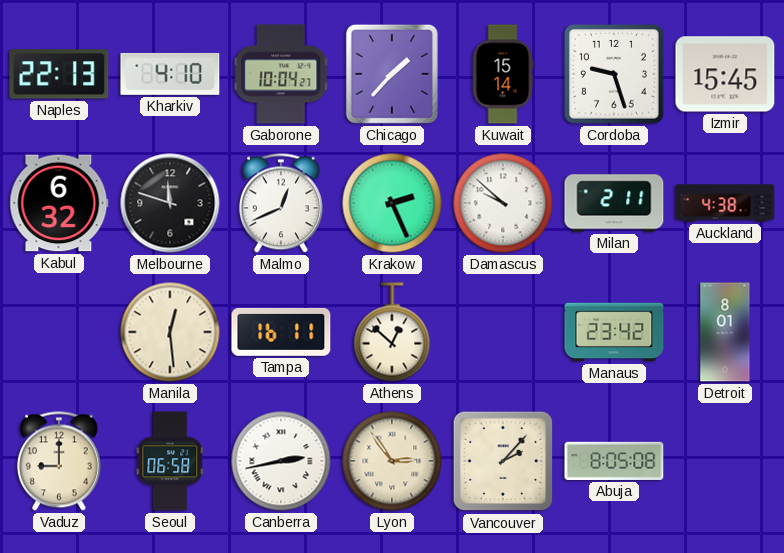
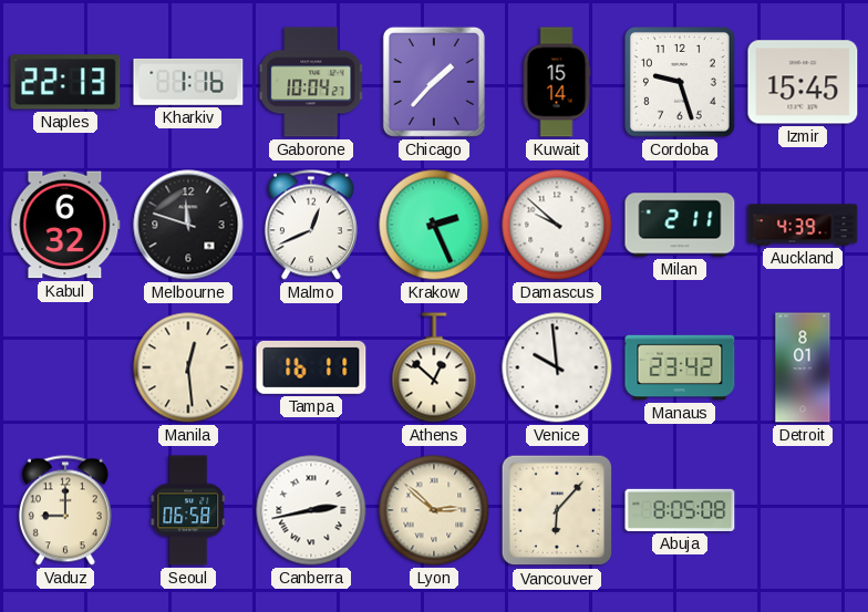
Kharkiv: 4:10 -> 1:16
Auckland: 4:38 -> 4:39
Venice: none -> 9:59
Lyon: 2:54 -> 2:52
Vancouver: 2:07 -> 6:07
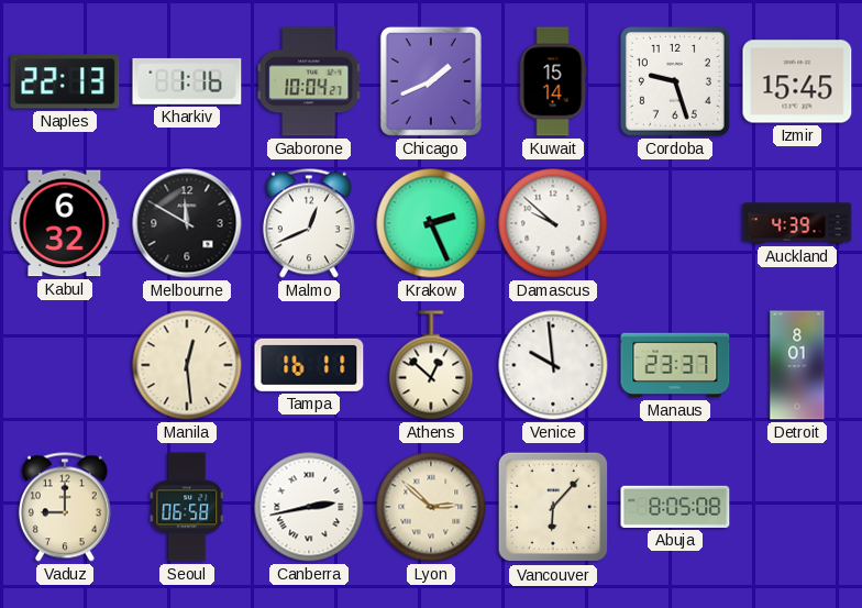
Chicago: 1:37 -> 1:41
Melbourne: 11:48 -> 11:50
Milan: 2:11 -> none
Manaus: 23:42 -> 23:37
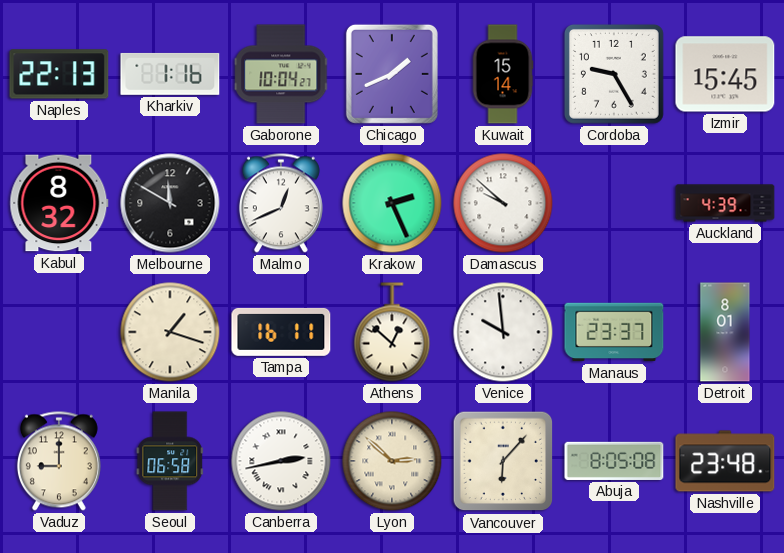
Cordoba: 9:27 -> 9:25
Kabul: 6:32 -> 8:32
Manila: 12:29 -> 1:18
Nashville: none -> 23:48
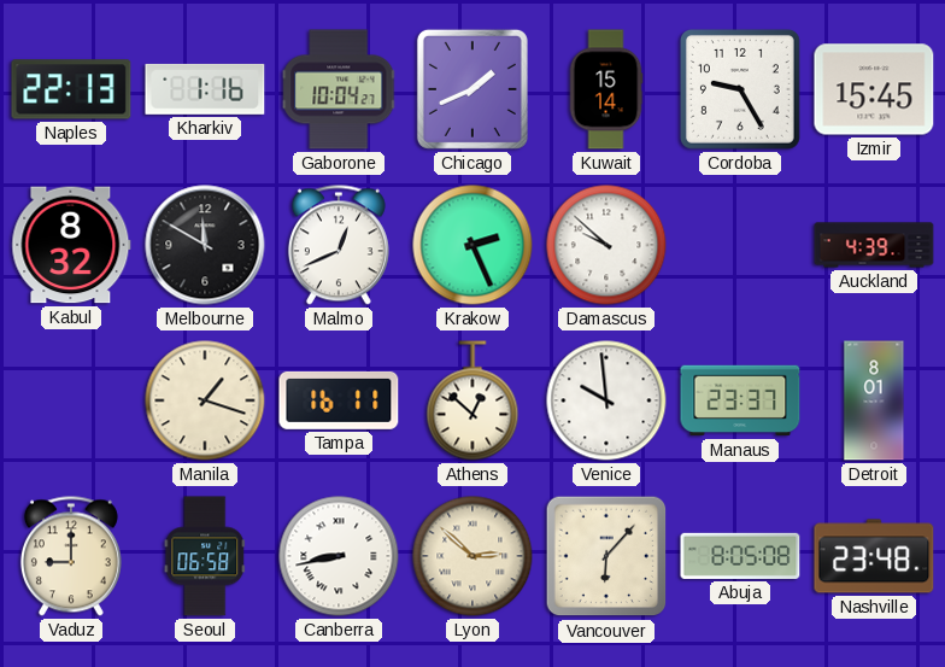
Canberra: 2:43 -> 8:43
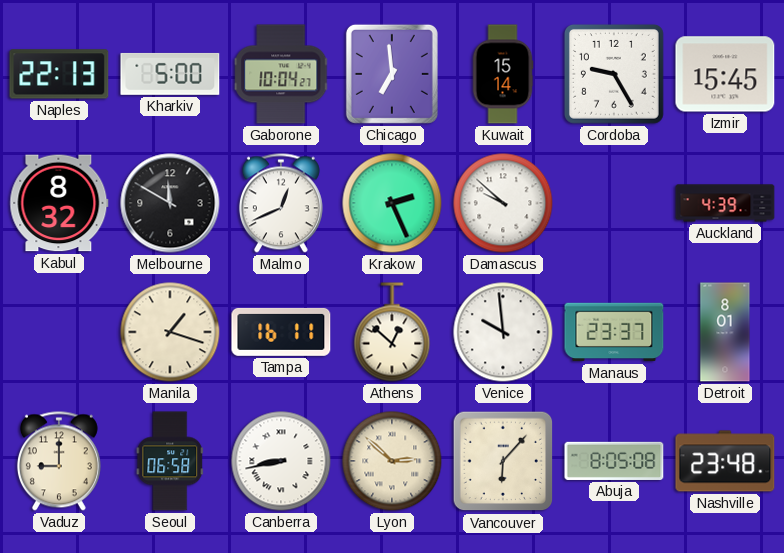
Kharkiv: 1:16 -> 5:00
Chicago: 1:41 -> 6:59
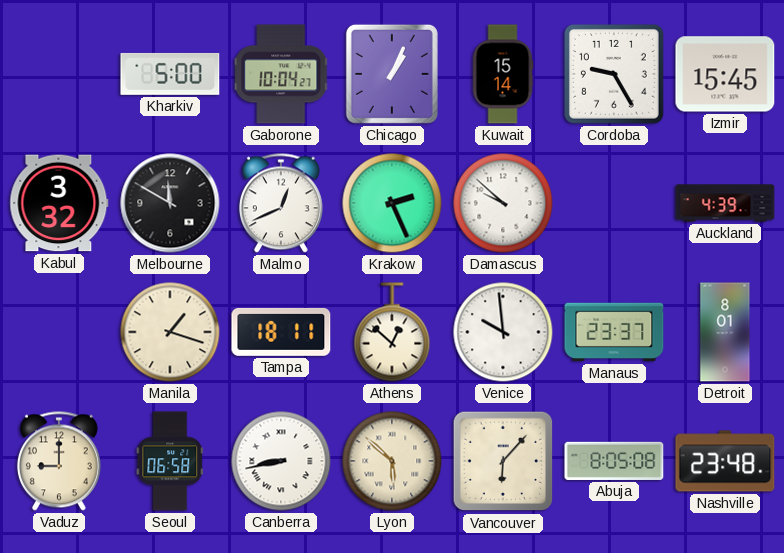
Naples: 22:13 -> none
Chicago: 6:59 -> 1:04
Kabul: 8:32 -> 3:32
Tampa: 16:11 -> 18:11
Lyon: 2:52 -> 5:52
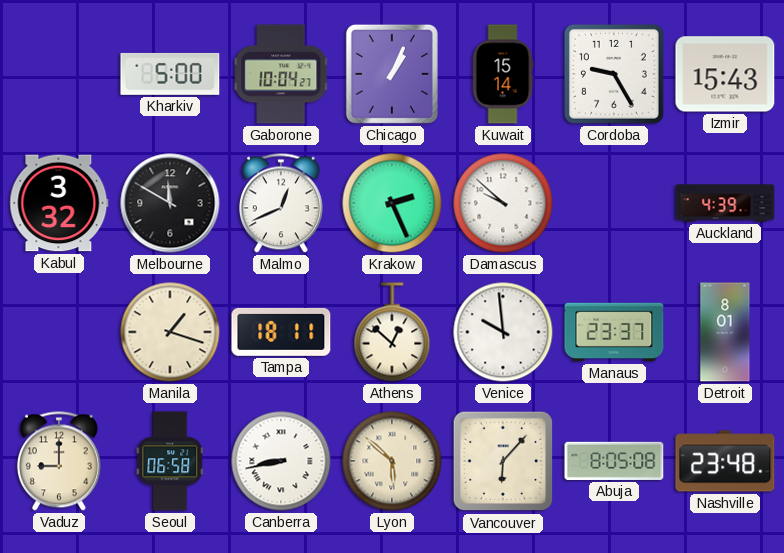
Izmir: 15:45 -> 15:43
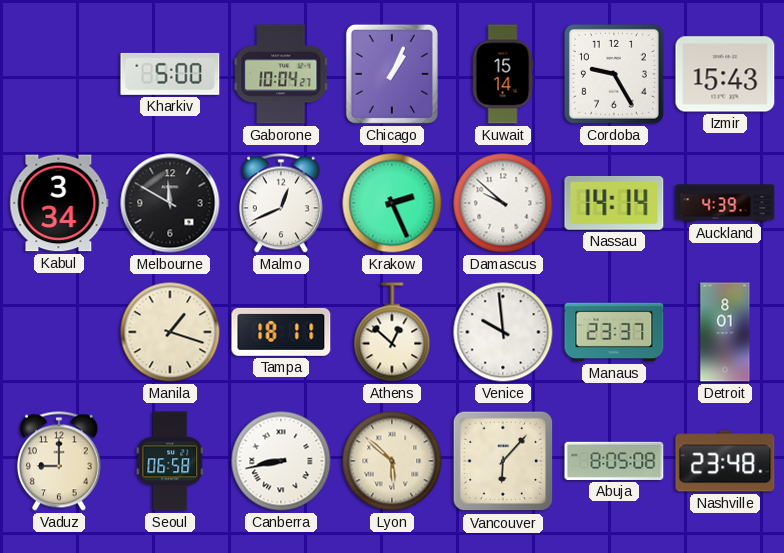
Kabul: 3:32 -> 3:34
Nassau: none -> 14:14
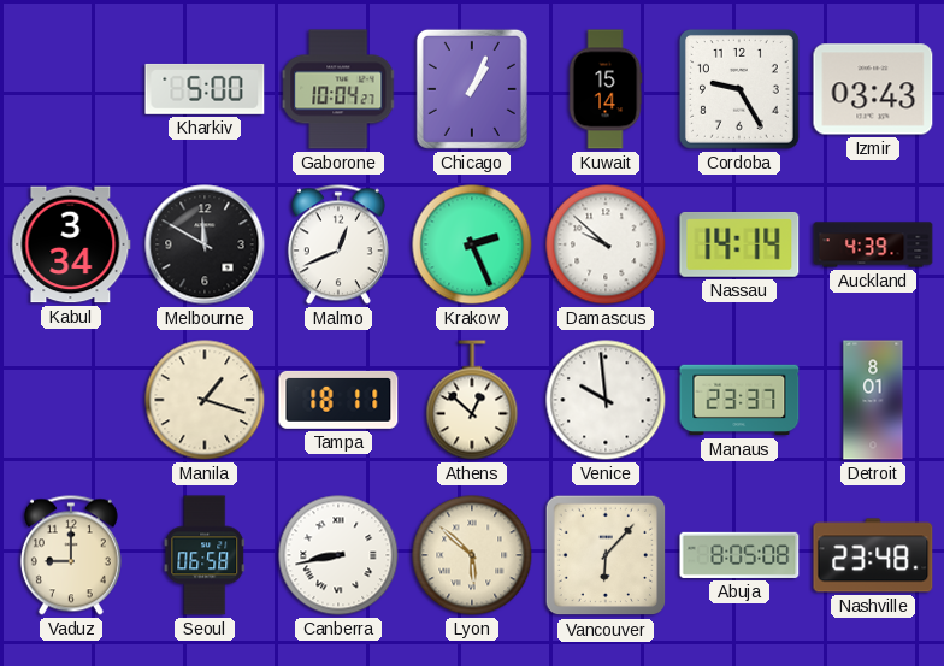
Izmir: 15:43 -> 03:43
